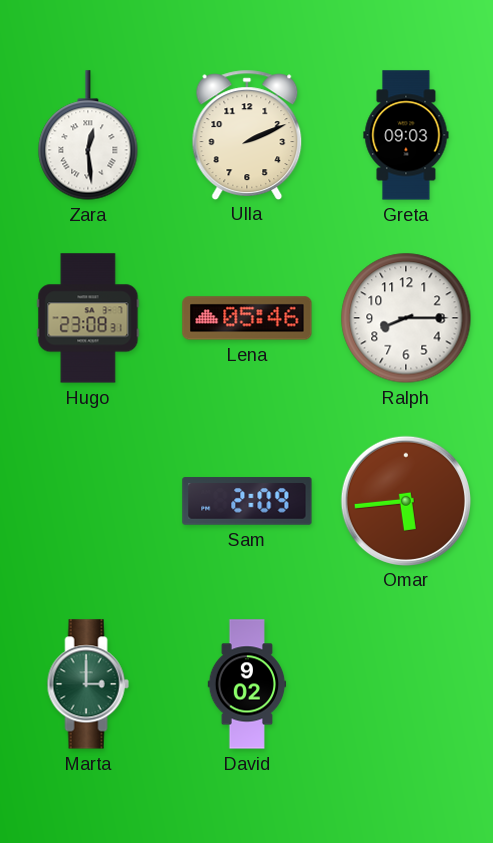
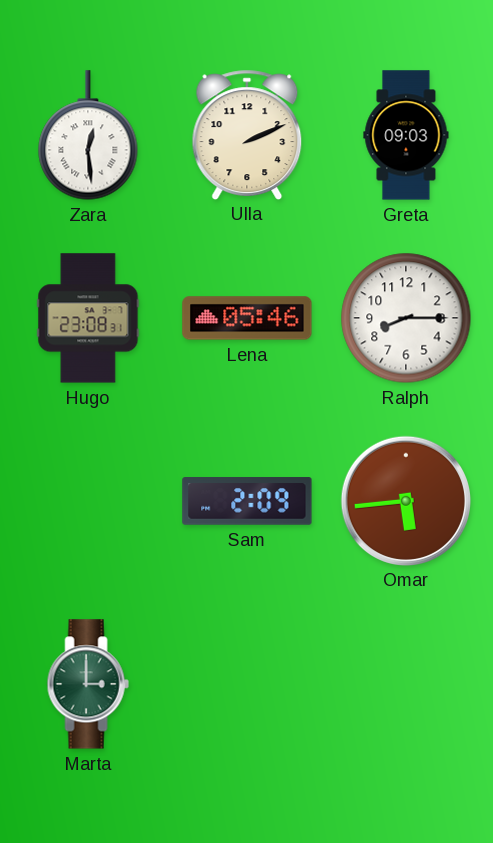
David: 9:02 -> none
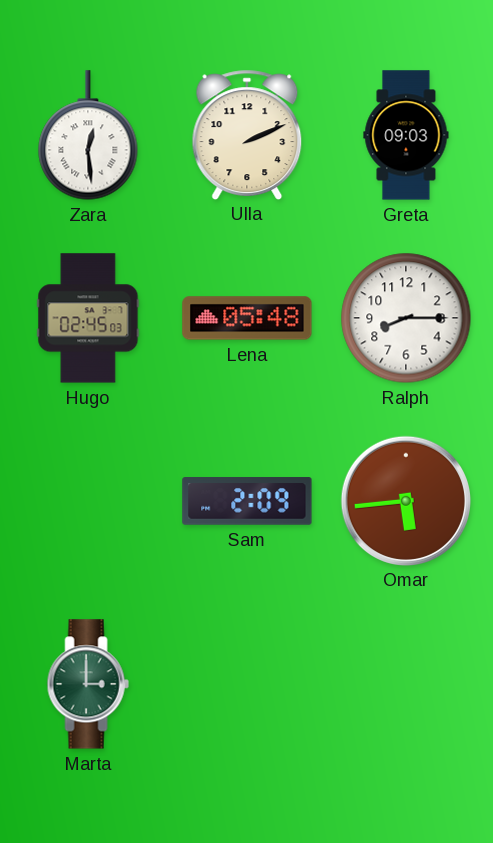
Hugo: 23:08 -> 02:45
Lena: 05:46 -> 05:48
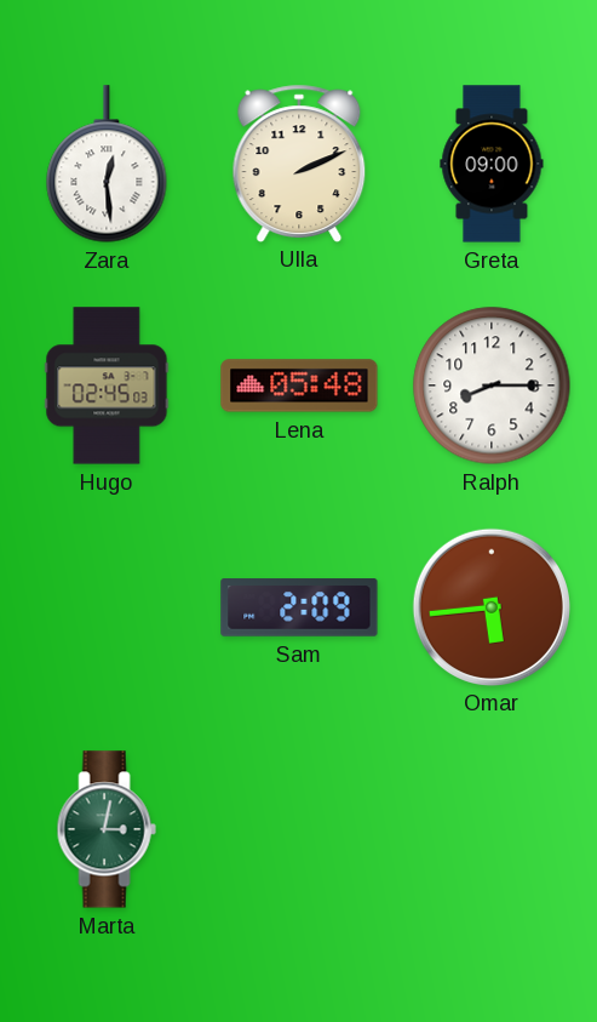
Greta: 09:03 -> 09:00
Marta: 3:00 -> 3:02
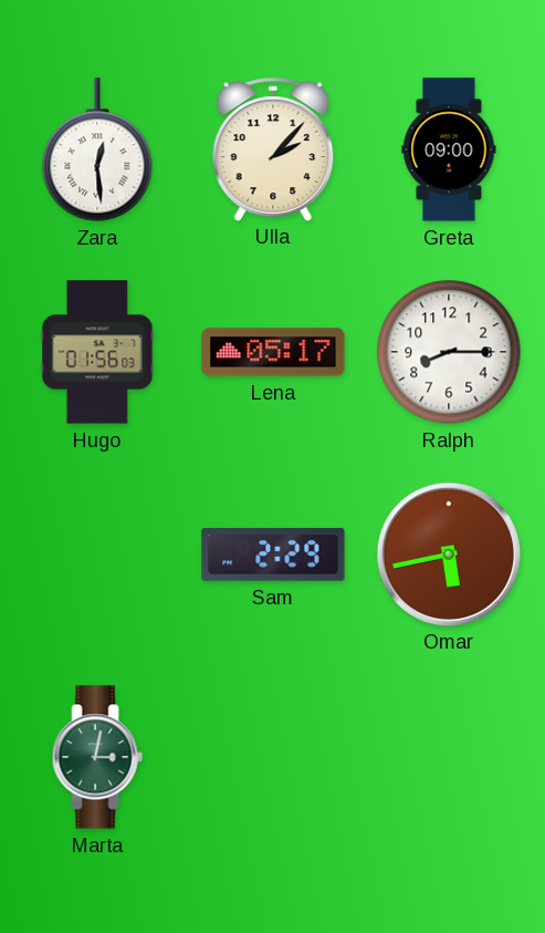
Ulla: 2:11 -> 2:07
Hugo: 02:45 -> 01:56
Lena: 05:48 -> 05:17
Sam: 2:09 -> 2:29
Omar: 5:44 -> 5:43
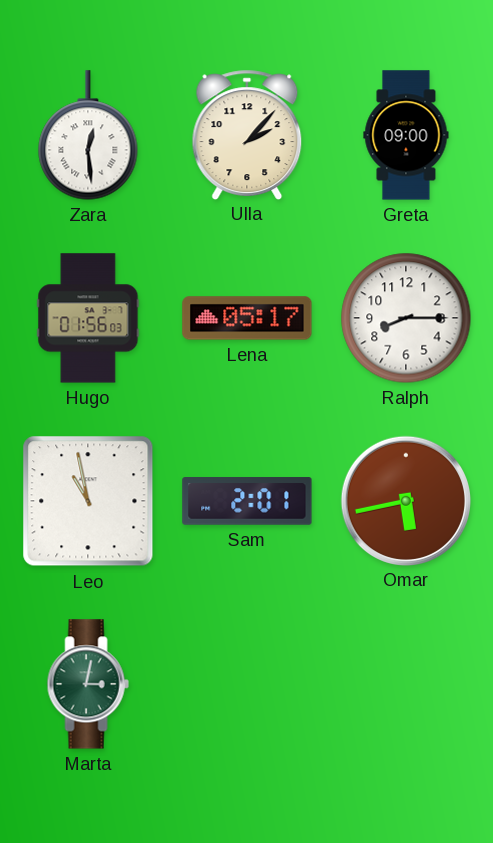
Leo: none -> 10:58
Sam: 2:29 -> 2:01
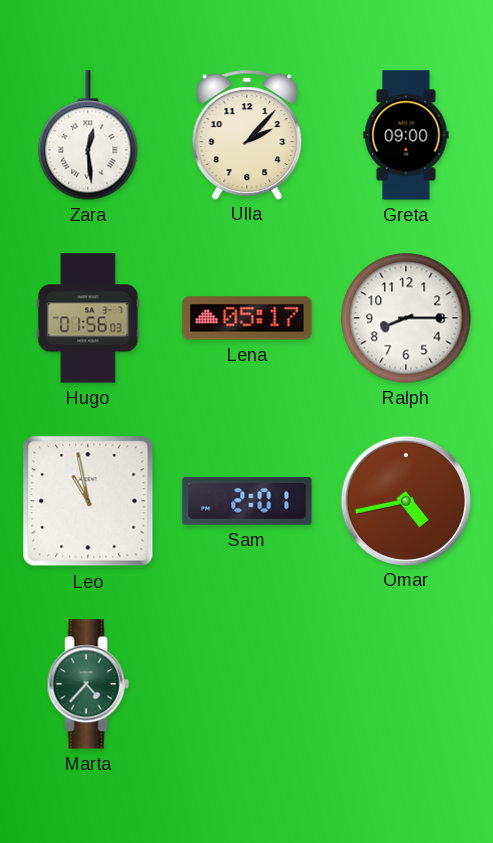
Omar: 5:43 -> 4:43
Marta: 3:02 -> 4:37
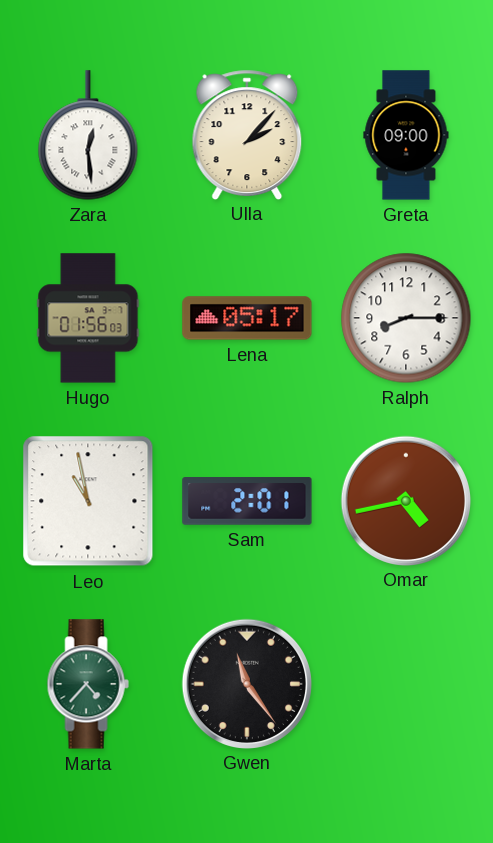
Gwen: none -> 11:24
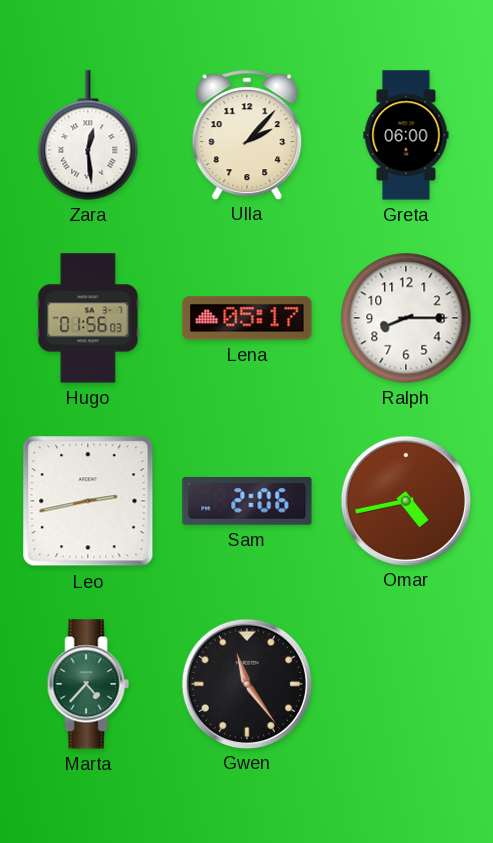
Greta: 09:00 -> 06:00
Leo: 10:58 -> 2:43
Sam: 2:01 -> 2:06
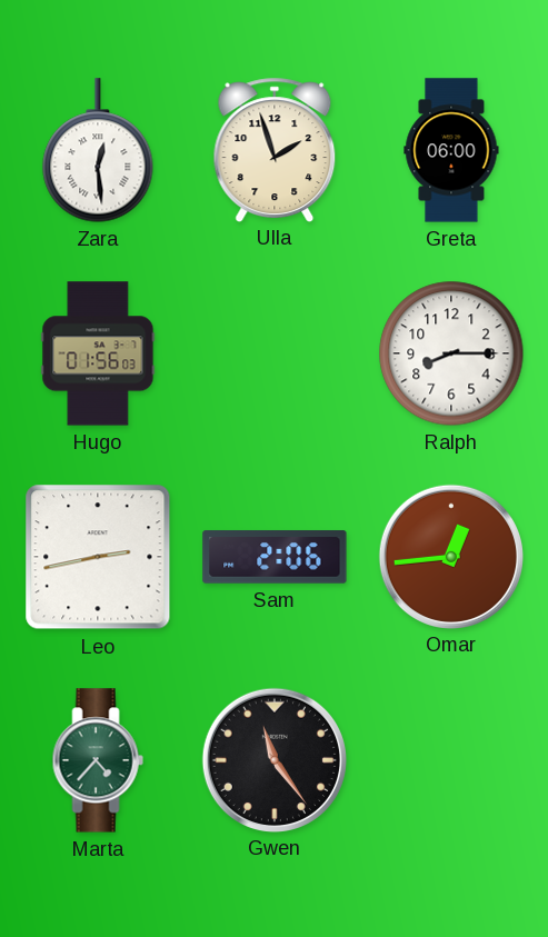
Ulla: 2:07 -> 1:57
Lena: 05:17 -> none
Omar: 4:43 -> 12:44
